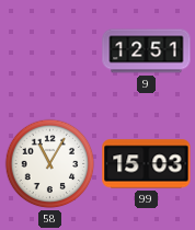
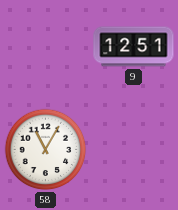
99: 15:03 -> none
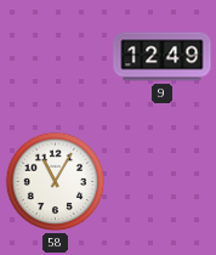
9: 12:51 -> 12:49
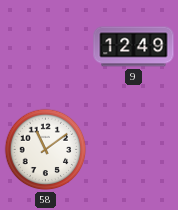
58: 11:05 -> 11:09
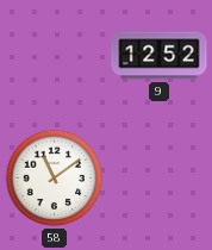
9: 12:49 -> 12:52
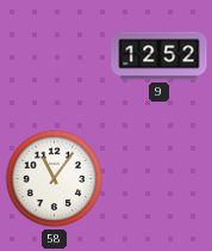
58: 11:09 -> 11:06
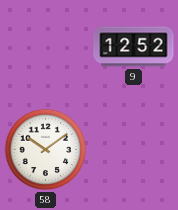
58: 11:06 -> 10:09
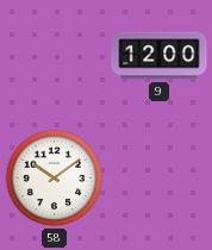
9: 12:52 -> 12:00
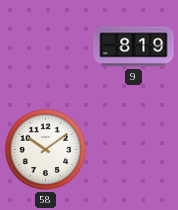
9: 12:00 -> 8:19
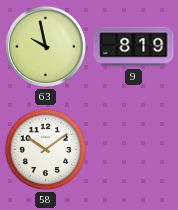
63: none -> 9:58
